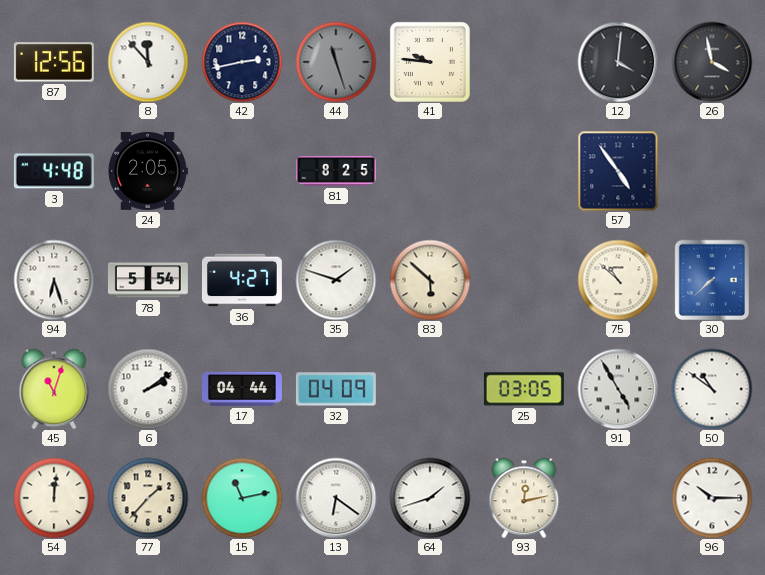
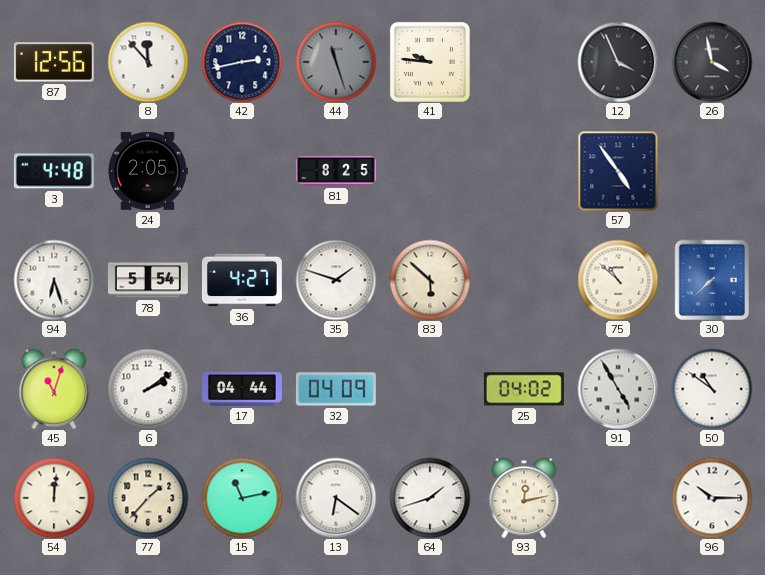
12: 4:01 -> 3:56
25: 03:05 -> 04:02
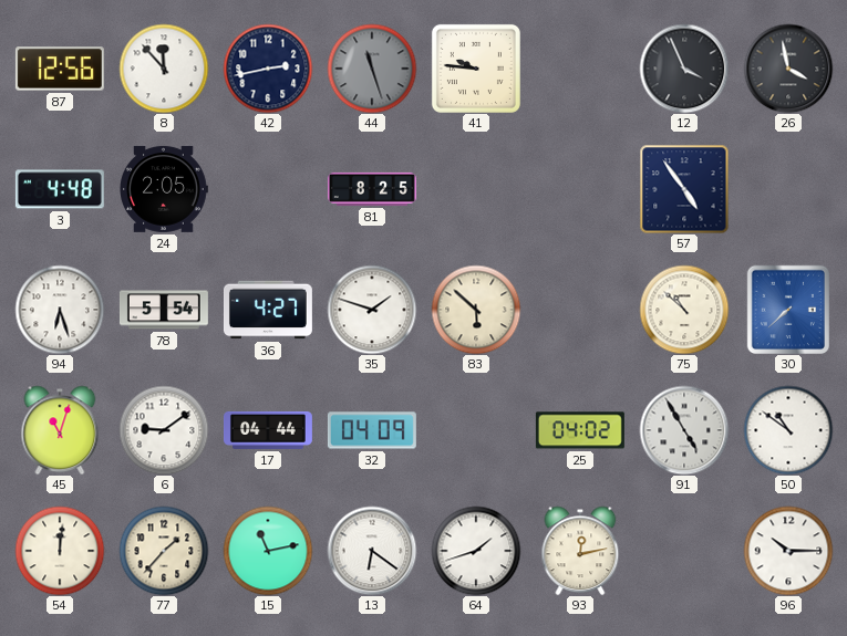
6: 2:09 -> 9:09
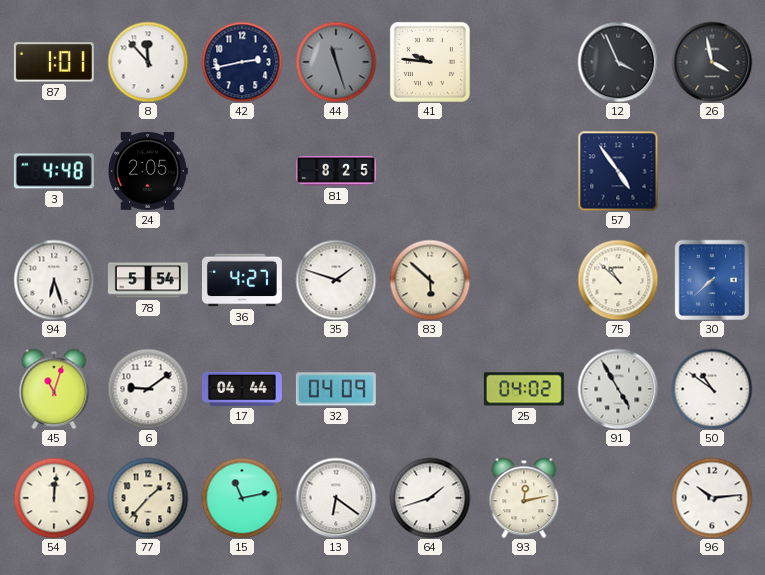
87: 12:56 -> 1:01
96: 10:15 -> 10:14
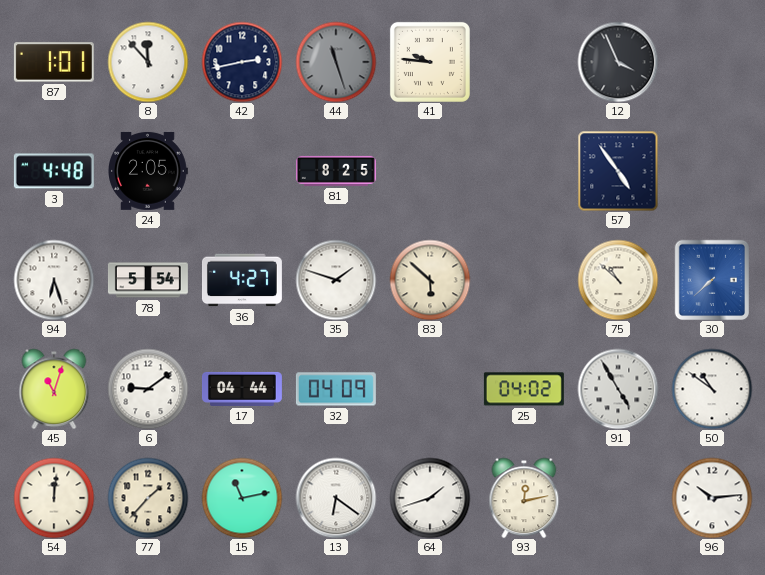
26: 3:58 -> none
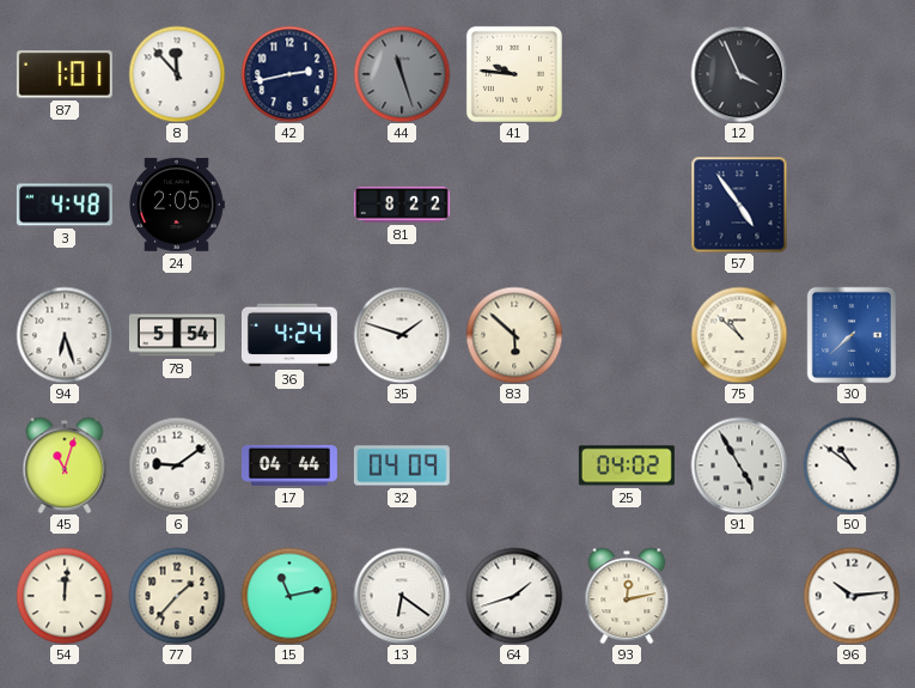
81: 8:25 -> 8:22
36: 4:27 -> 4:24
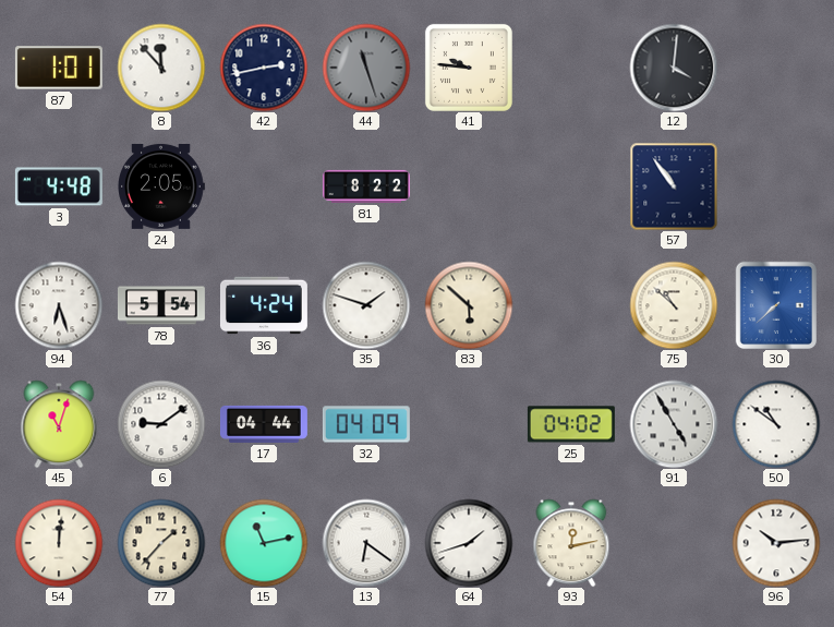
12: 3:56 -> 4:01
57: 4:54 -> 10:54
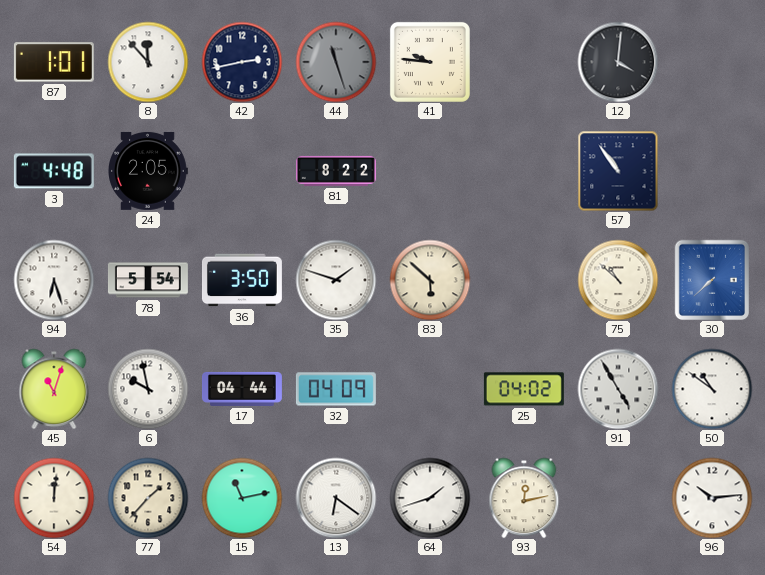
36: 4:24 -> 3:50
6: 9:09 -> 9:58
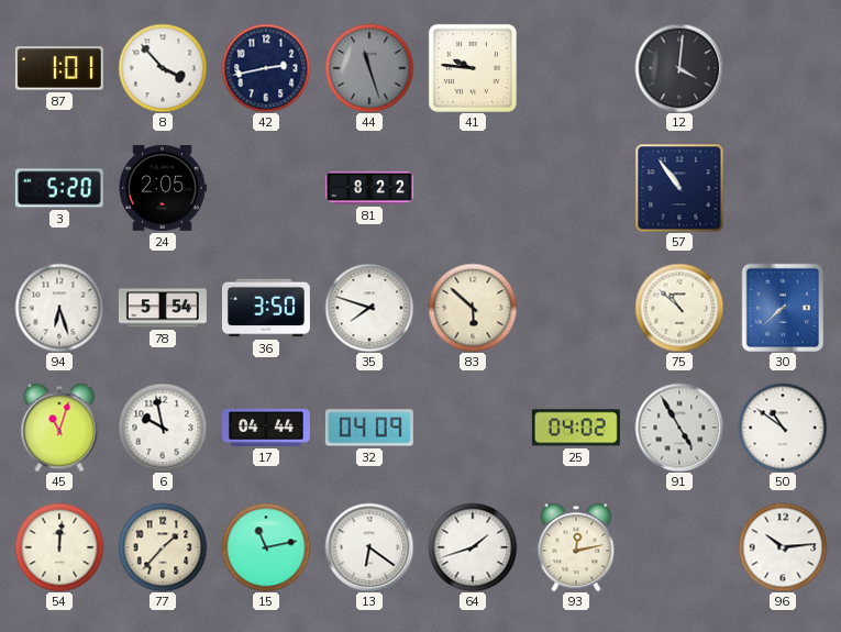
8: 11:53 -> 3:53
3: 4:48 -> 5:20
35: 1:48 -> 7:48
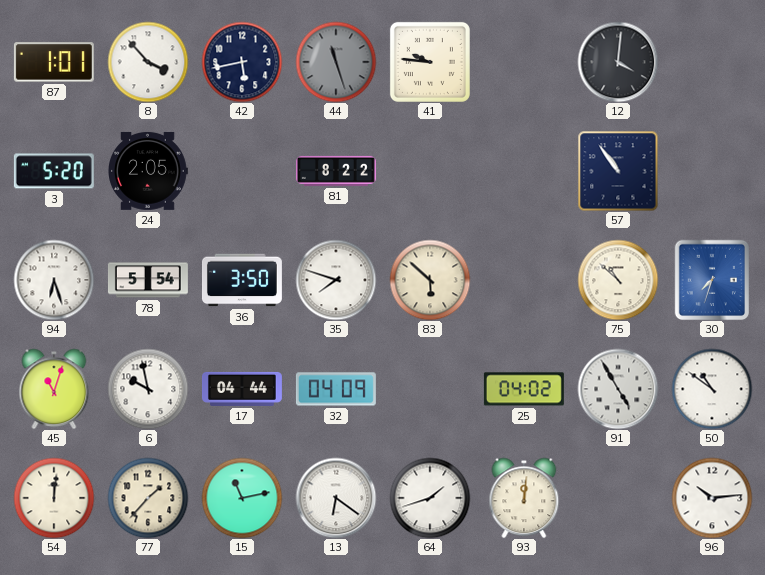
42: 2:43 -> 5:43
30: 7:38 -> 7:33
93: 12:13 -> 12:01
